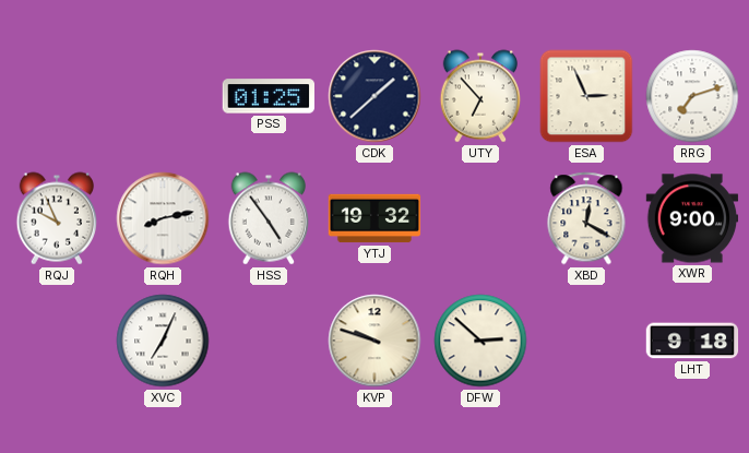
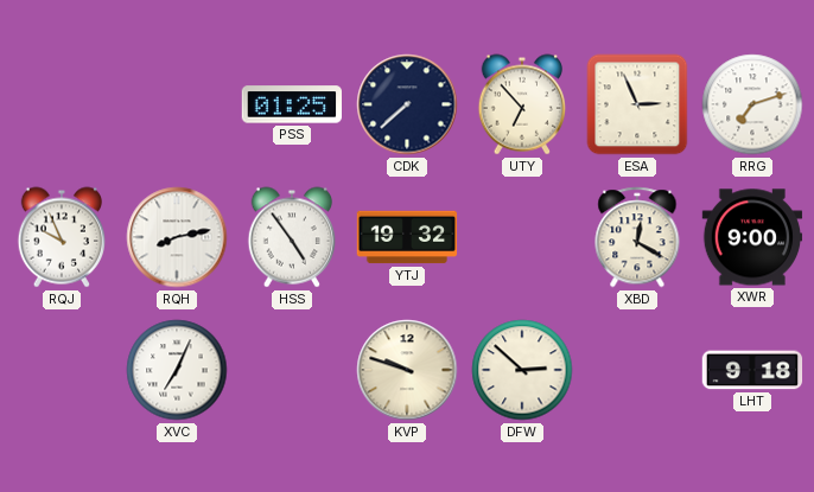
CDK: 1:38 -> 7:38
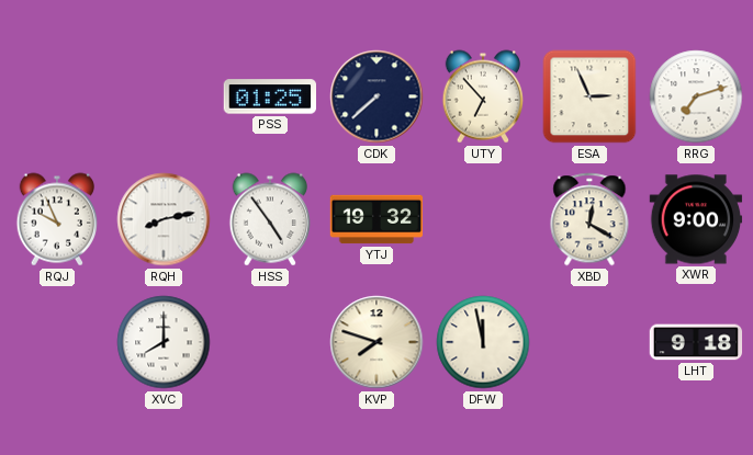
XVC: 7:04 -> 8:00
KVP: 9:48 -> 7:48
DFW: 2:52 -> 11:58
